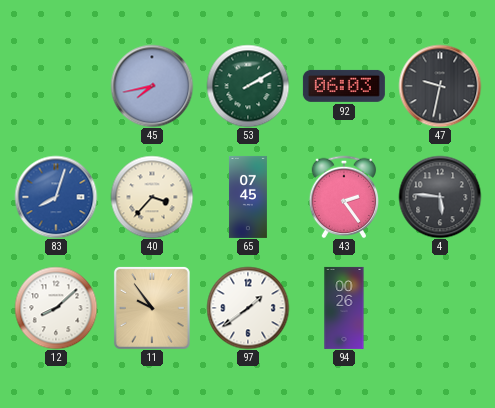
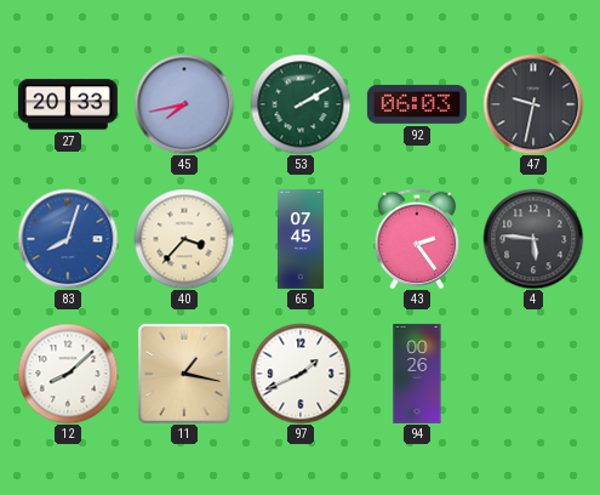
27: none -> 20:33
11: 9:54 -> 1:17
97: 1:39 -> 1:41
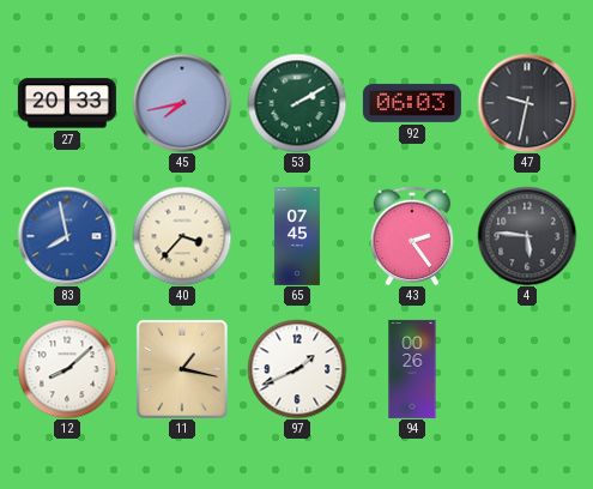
83: 8:03 -> 7:58
